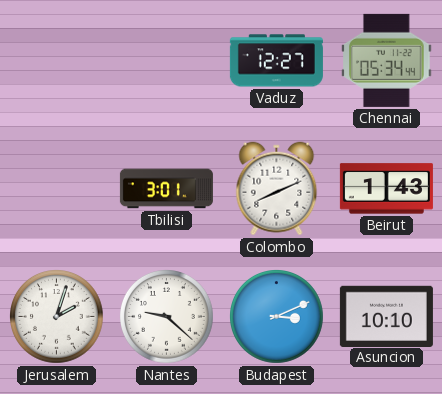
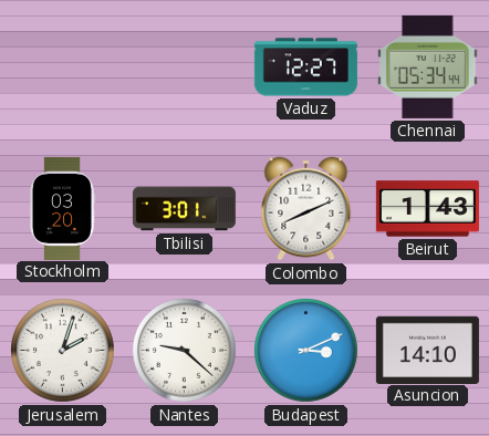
Stockholm: none -> 03:20
Asuncion: 10:10 -> 14:10
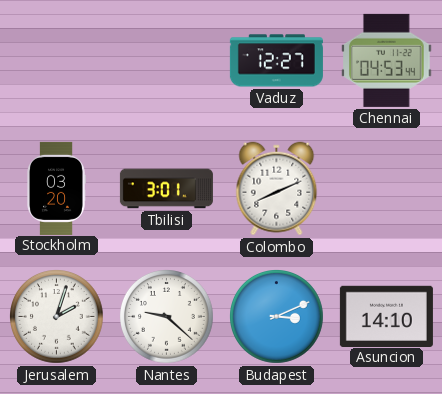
Chennai: 05:34 -> 04:53
Beirut: 1:43 -> none
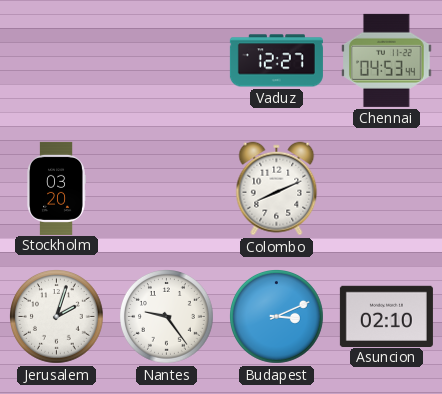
Tbilisi: 3:01 -> none
Nantes: 9:22 -> 9:24
Asuncion: 14:10 -> 02:10
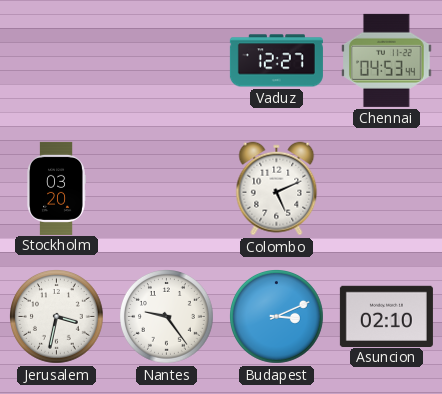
Colombo: 8:11 -> 5:11
Jerusalem: 2:03 -> 3:32
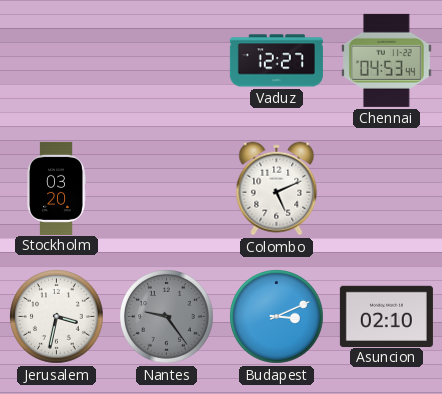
Nantes dial: white -> grey
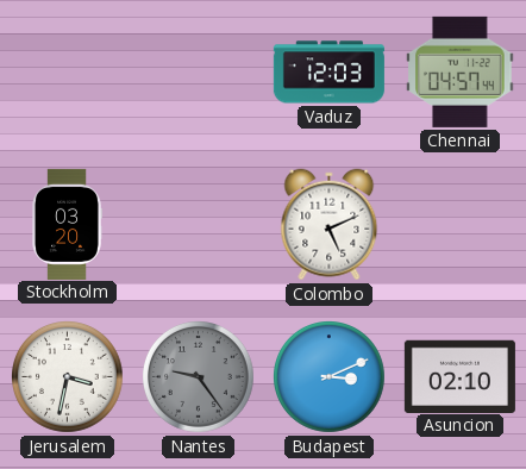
Vaduz: 12:27 -> 12:03
Chennai: 04:53 -> 04:57
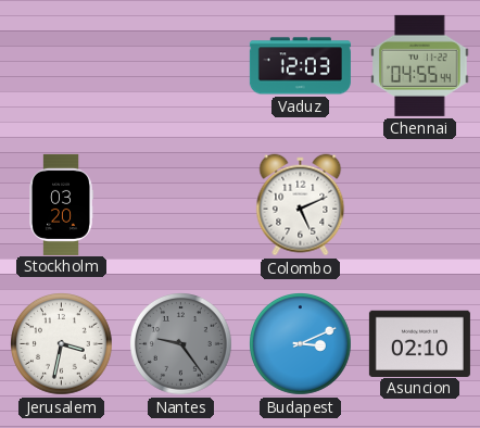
Chennai: 04:57 -> 04:55
